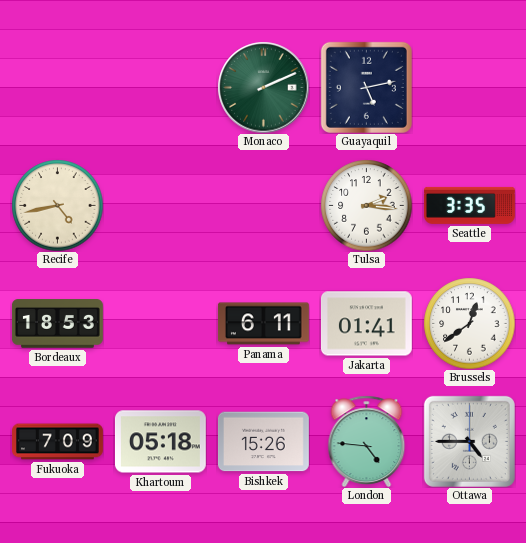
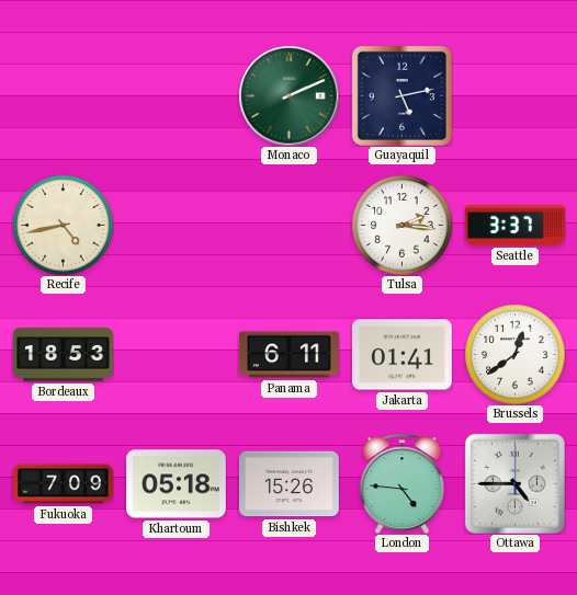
Seattle: 3:35 -> 3:37
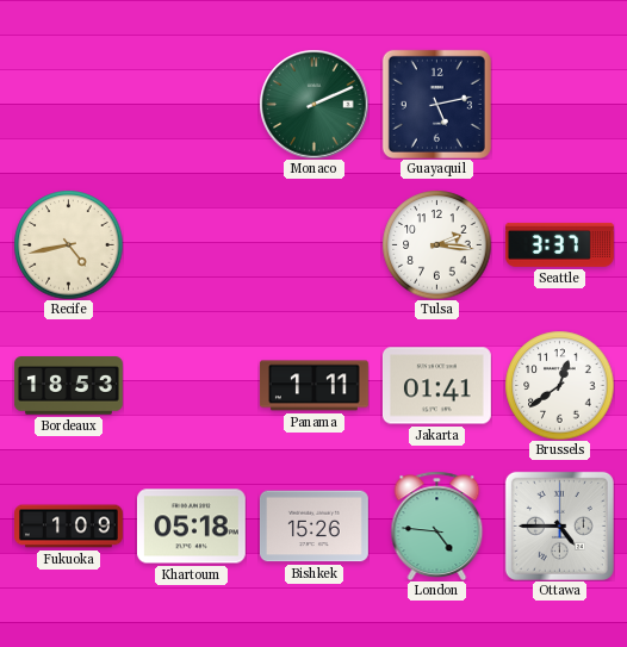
Panama: 6:11 -> 1:11
Fukuoka: 7:09 -> 1:09
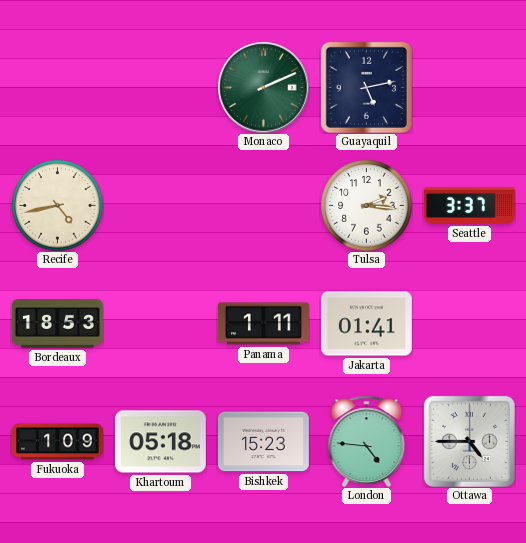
Brussels: 12:39 -> none
Bishkek: 15:26 -> 15:23
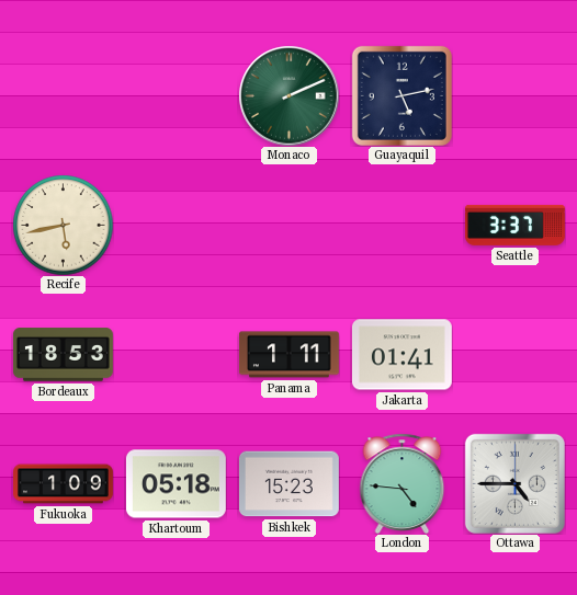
Recife: 4:43 -> 5:43
Tulsa: 2:16 -> none
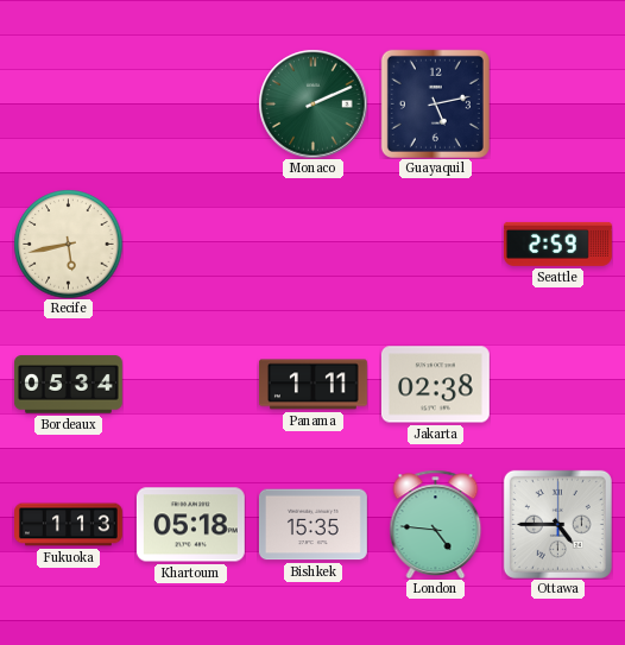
Seattle: 3:37 -> 2:59
Bordeaux: 18:53 -> 05:34
Jakarta: 01:41 -> 02:38
Fukuoka: 1:09 -> 1:13
Bishkek: 15:23 -> 15:35
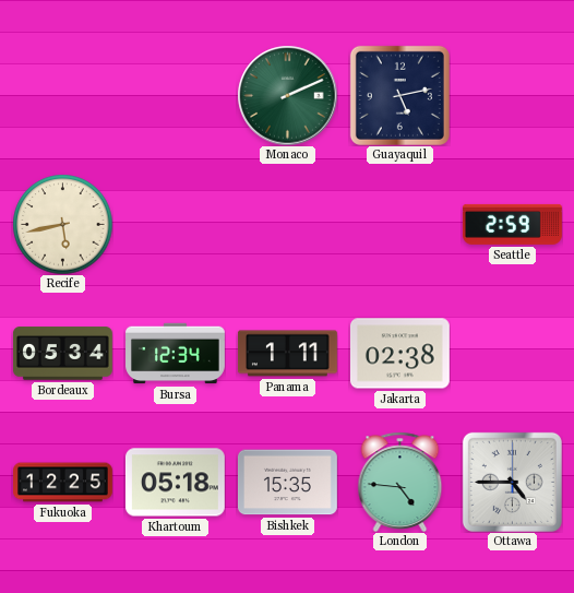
Bursa: none -> 12:34
Fukuoka: 1:13 -> 12:25
